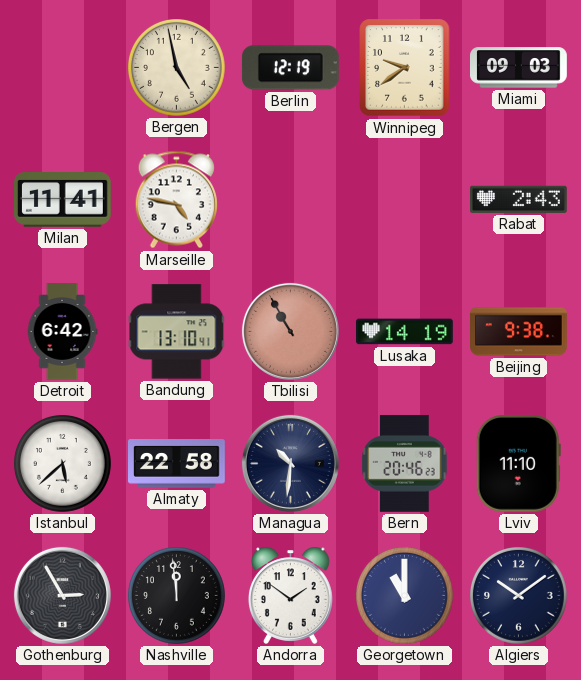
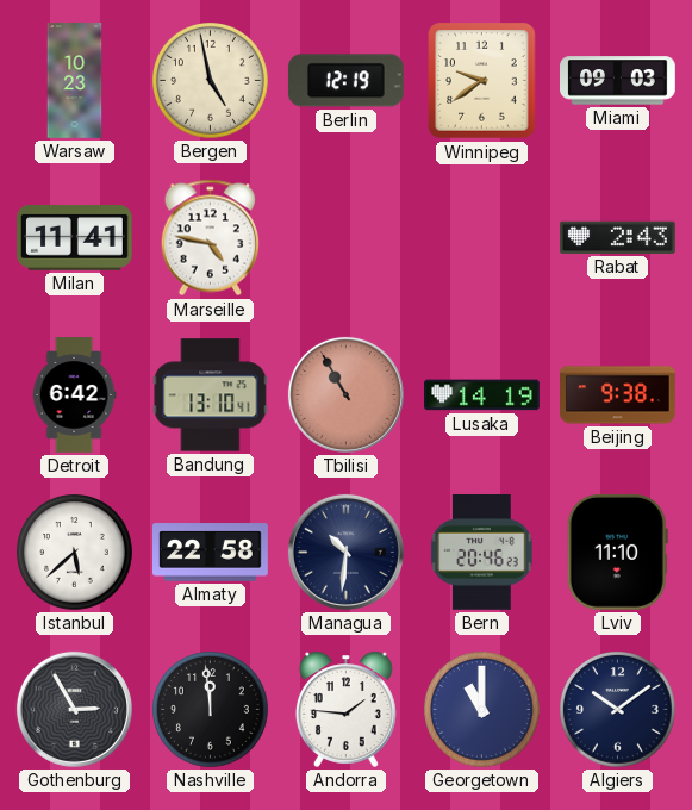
Warsaw: none -> 10:23
Andorra: 1:51 -> 1:46
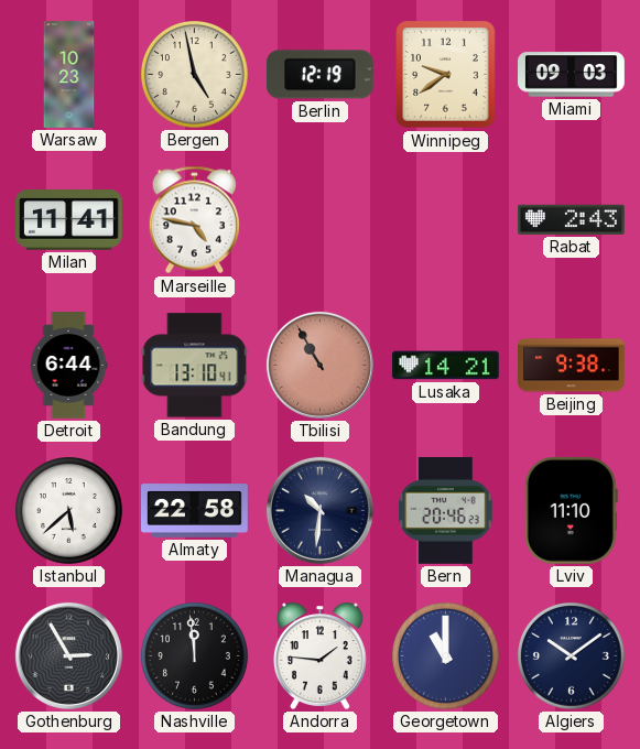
Detroit: 6:42 -> 6:44
Lusaka: 14:19 -> 14:21
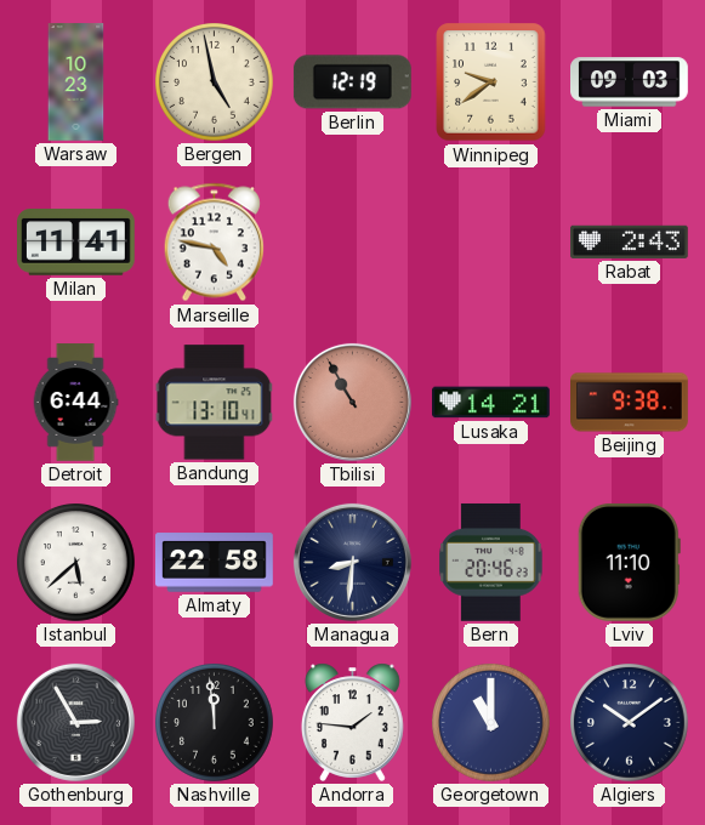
Managua: 10:31 -> 8:31
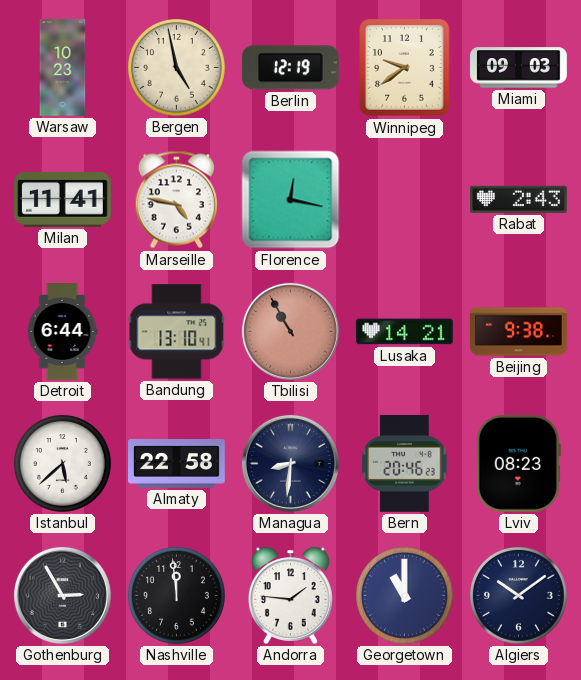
Florence: none -> 12:17
Lviv: 11:10 -> 08:23
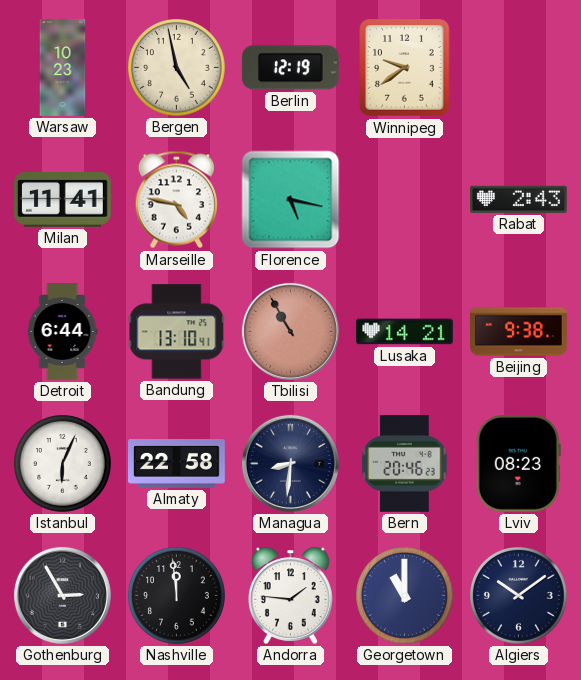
Miami: 09:03 -> none
Florence: 12:17 -> 5:17
Istanbul: 5:38 -> 6:04
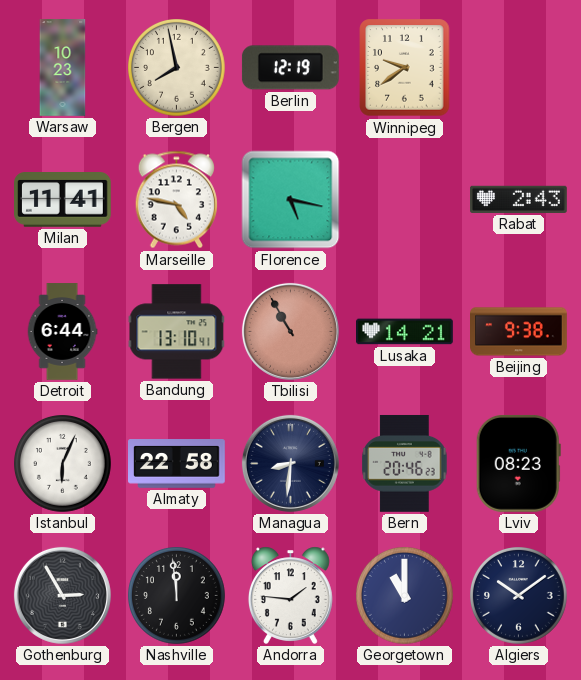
Bergen: 4:58 -> 7:58
